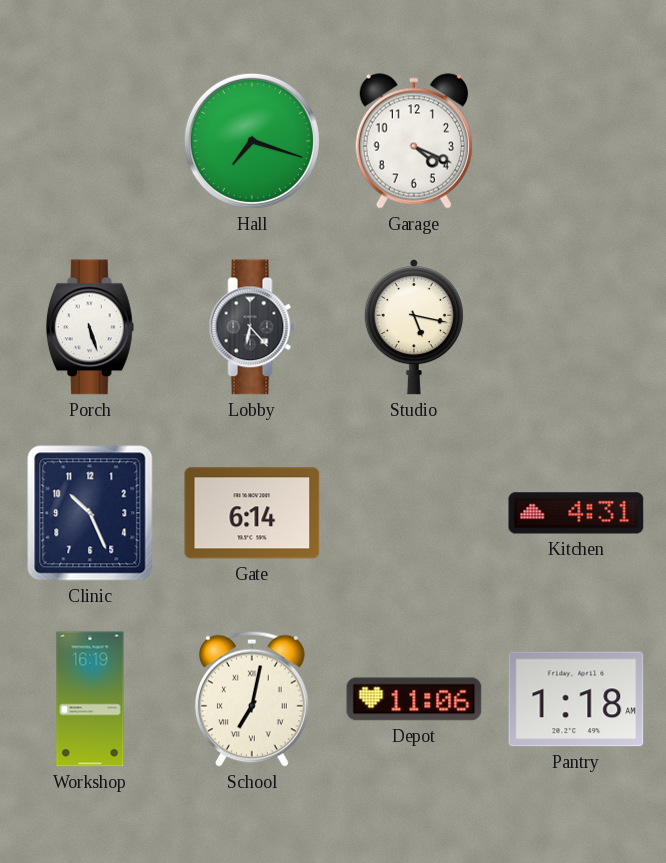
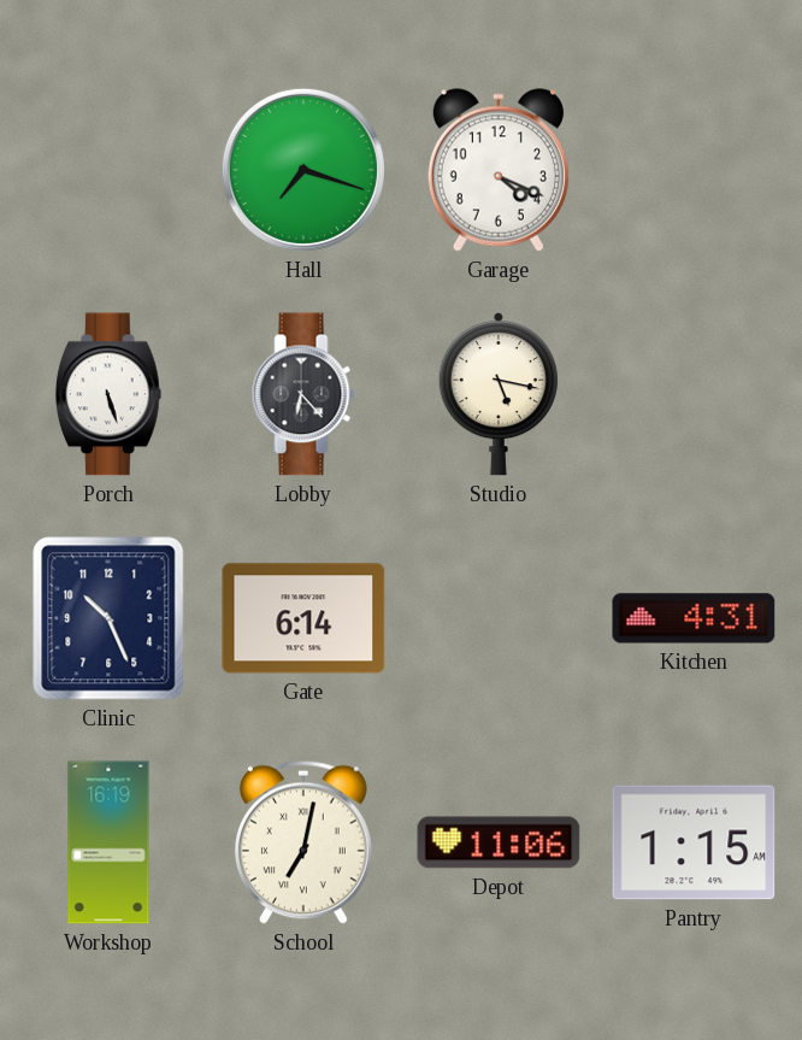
Pantry: 1:18 -> 1:15
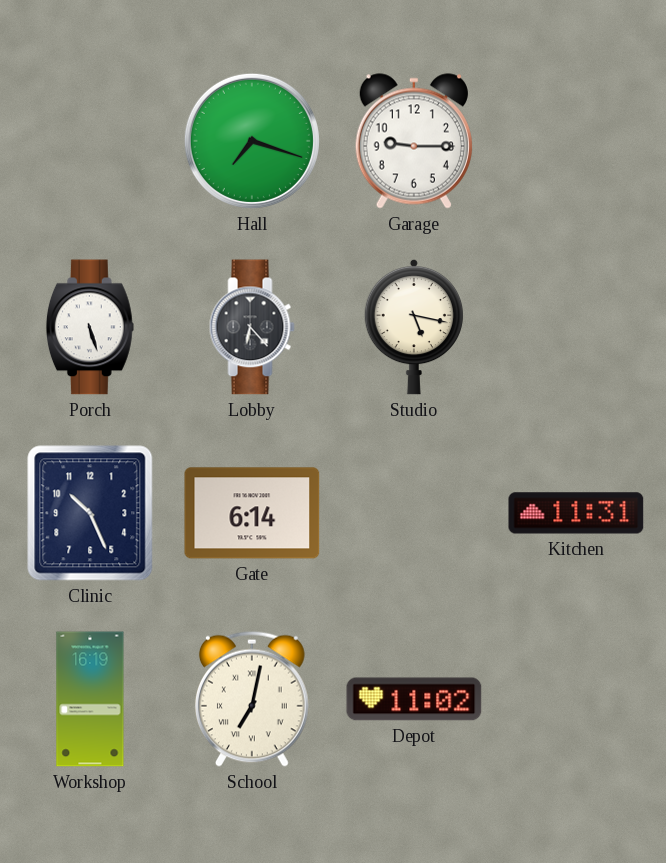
Garage: 4:19 -> 9:15
Kitchen: 4:31 -> 11:31
Depot: 11:06 -> 11:02
Pantry: 1:15 -> none
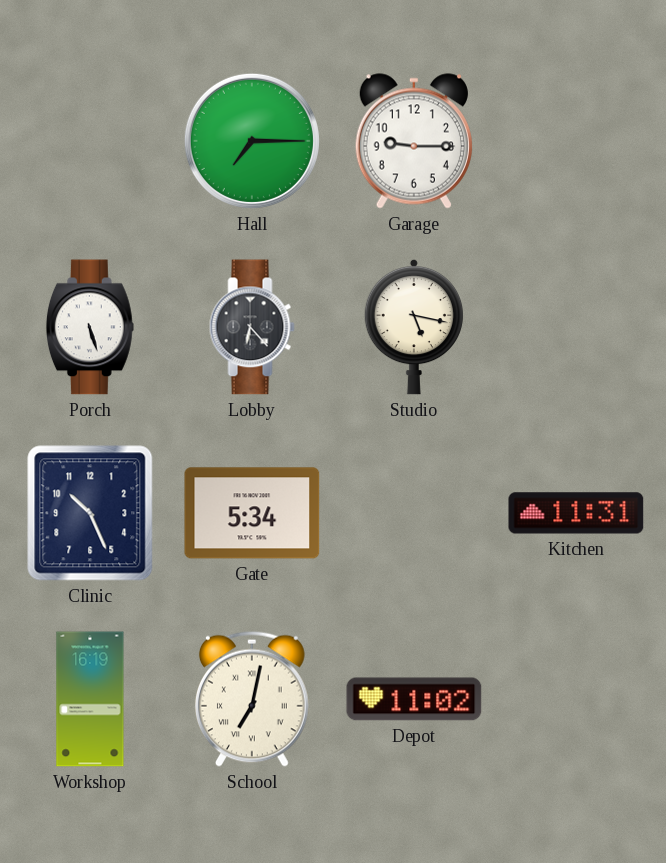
Hall: 7:18 -> 7:15
Gate: 6:14 -> 5:34
